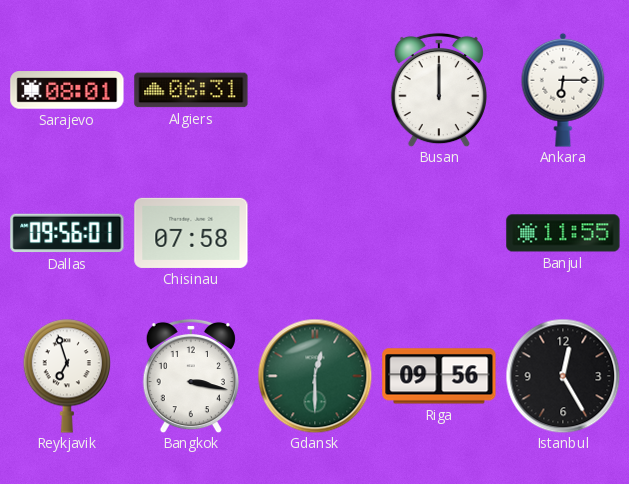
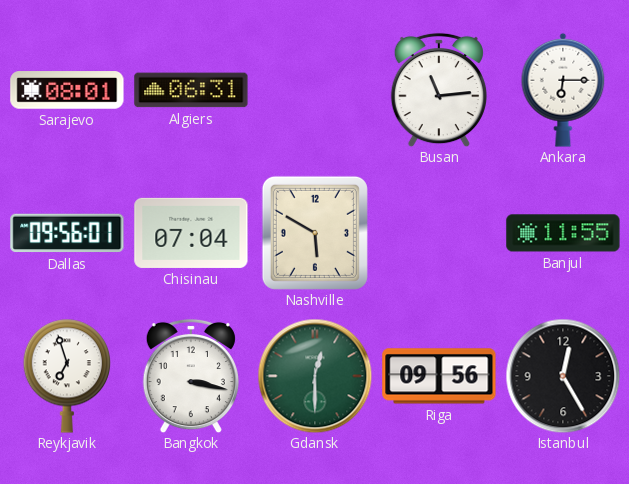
Busan: 12:00 -> 11:14
Chisinau: 07:58 -> 07:04
Nashville: none -> 5:50
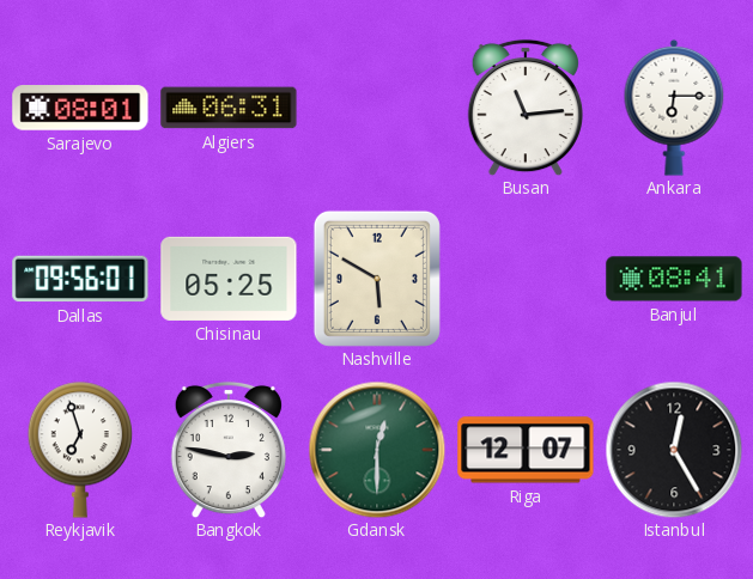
Chisinau: 07:04 -> 05:25
Banjul: 11:55 -> 08:41
Bangkok: 3:17 -> 2:47
Riga: 09:56 -> 12:07
